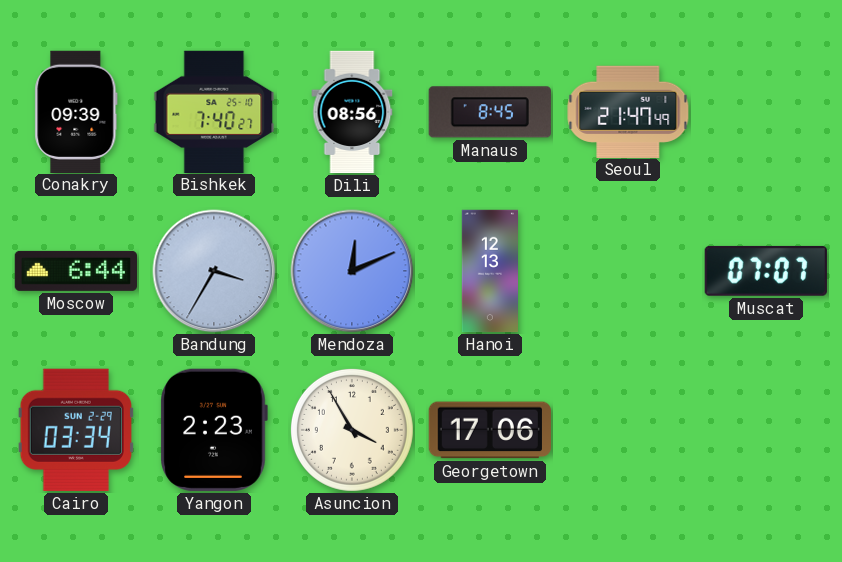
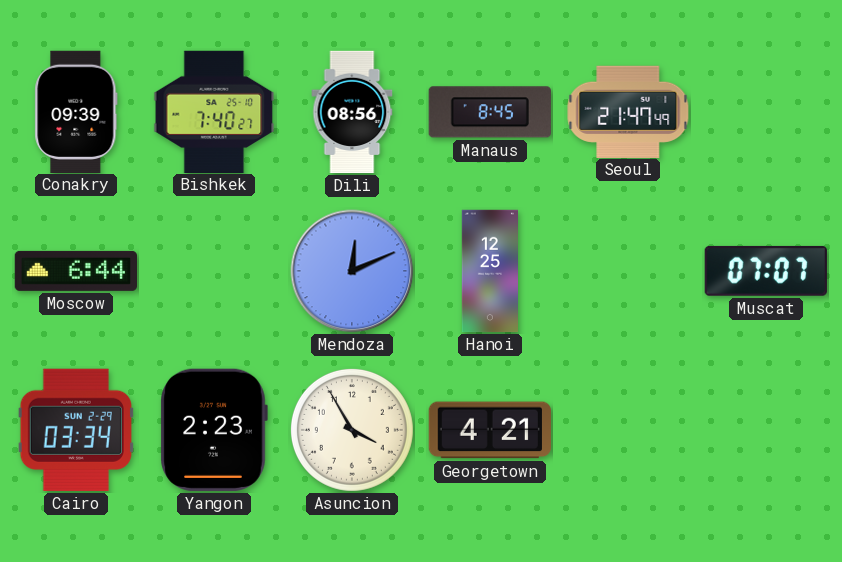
Bandung: 3:35 -> none
Hanoi: 12:13 -> 12:25
Georgetown: 17:06 -> 4:21
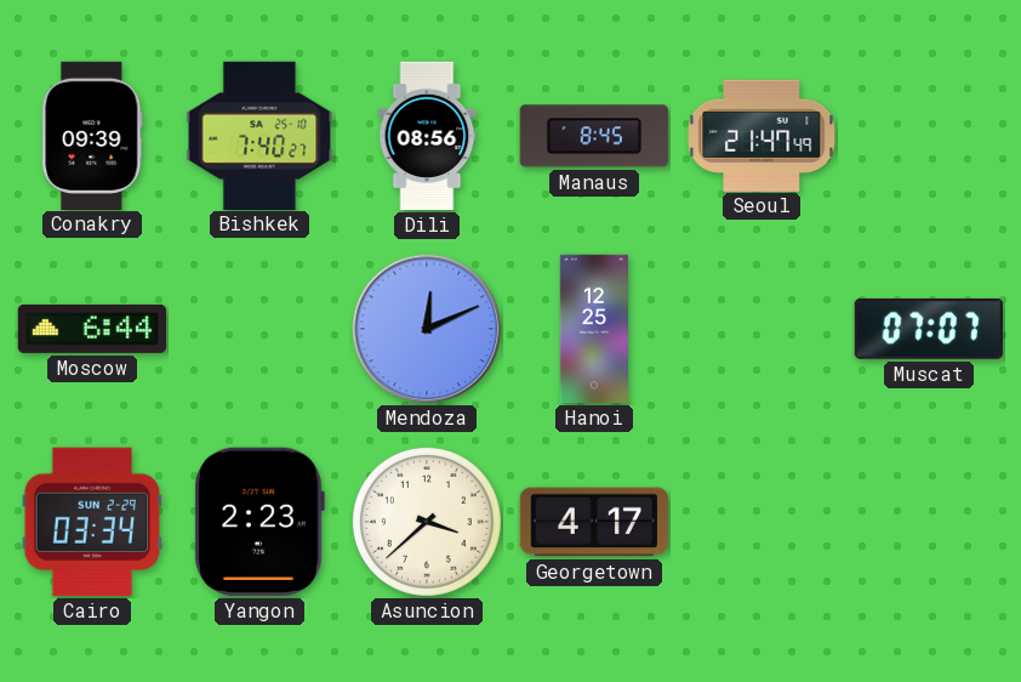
Asuncion: 3:55 -> 3:38
Georgetown: 4:21 -> 4:17
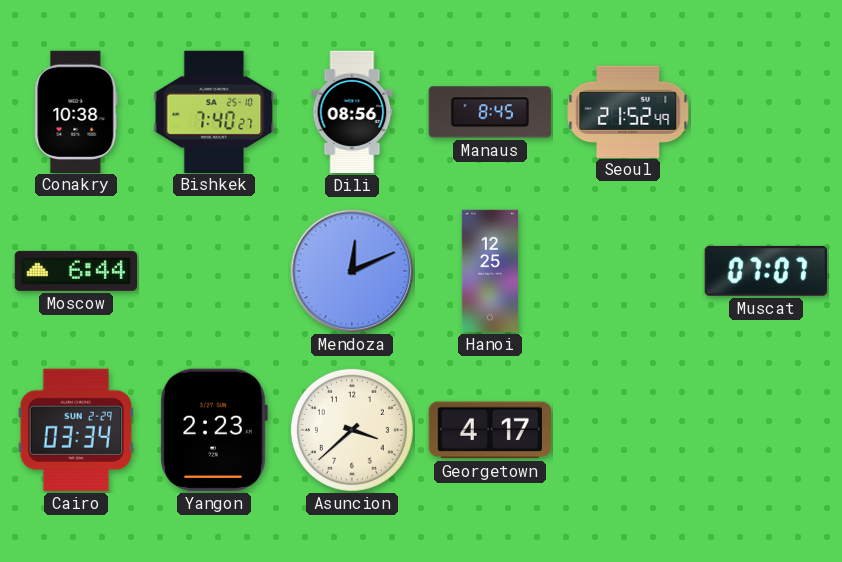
Conakry: 09:39 -> 10:38
Seoul: 21:47 -> 21:52
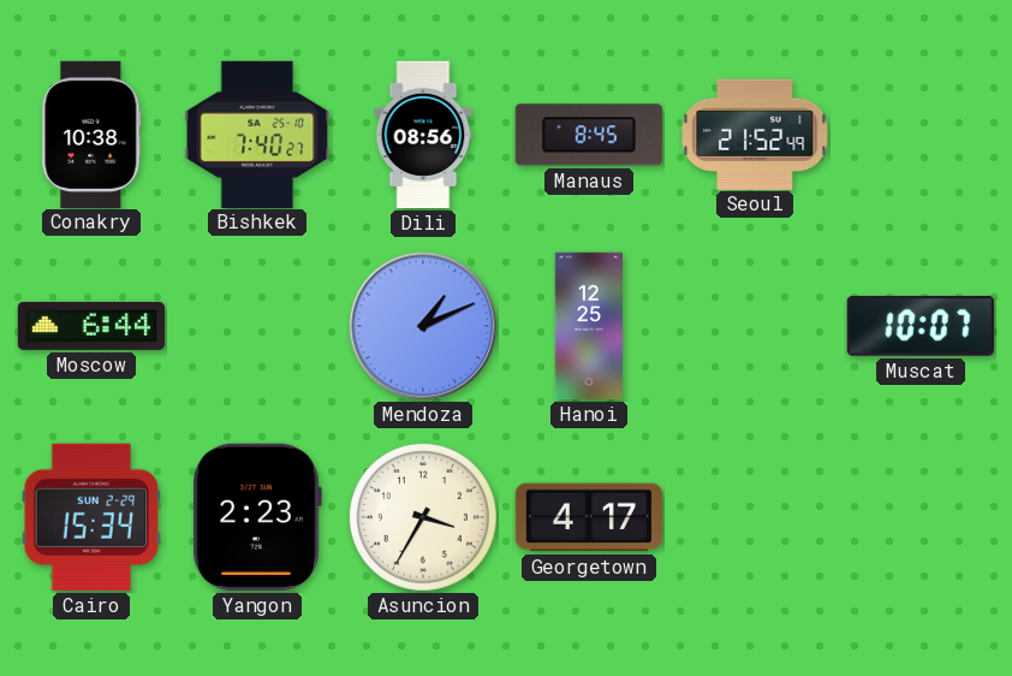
Mendoza: 12:11 -> 1:11
Muscat: 07:07 -> 10:07
Cairo: 03:34 -> 15:34
Asuncion: 3:38 -> 3:35
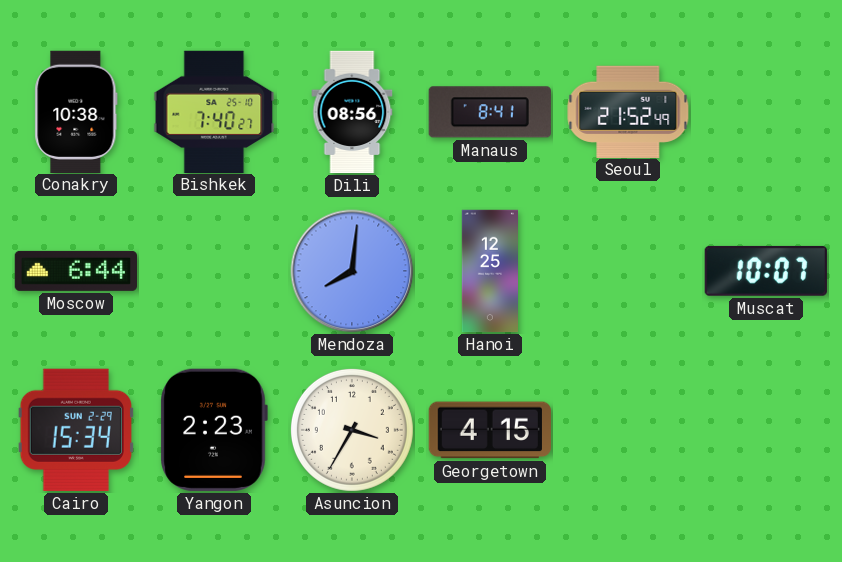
Manaus: 8:45 -> 8:41
Mendoza: 1:11 -> 8:01
Georgetown: 4:17 -> 4:15
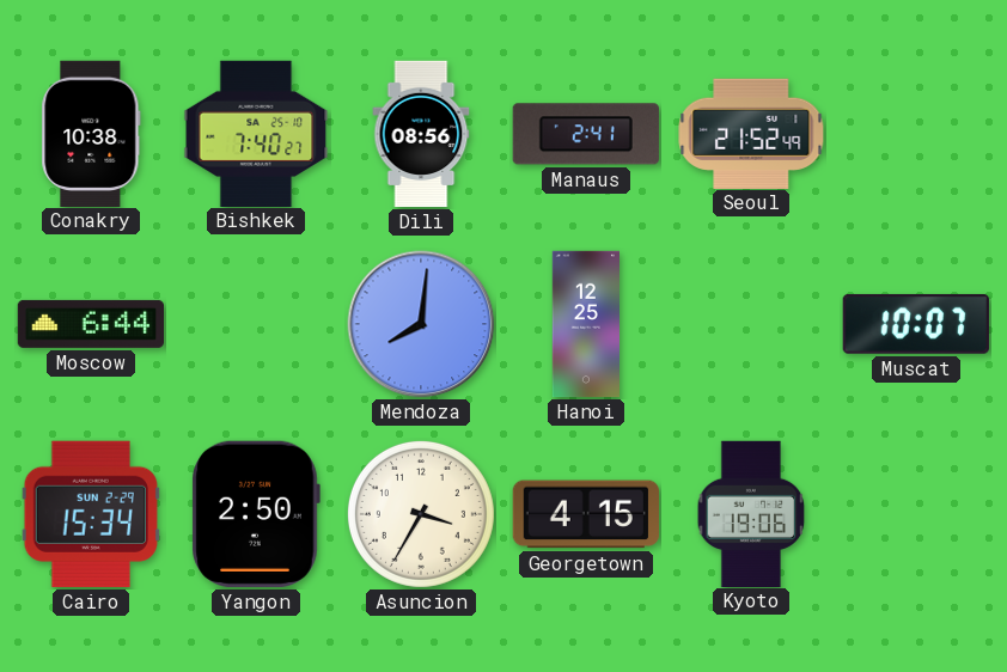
Manaus: 8:41 -> 2:41
Yangon: 2:23 -> 2:50
Kyoto: none -> 19:06
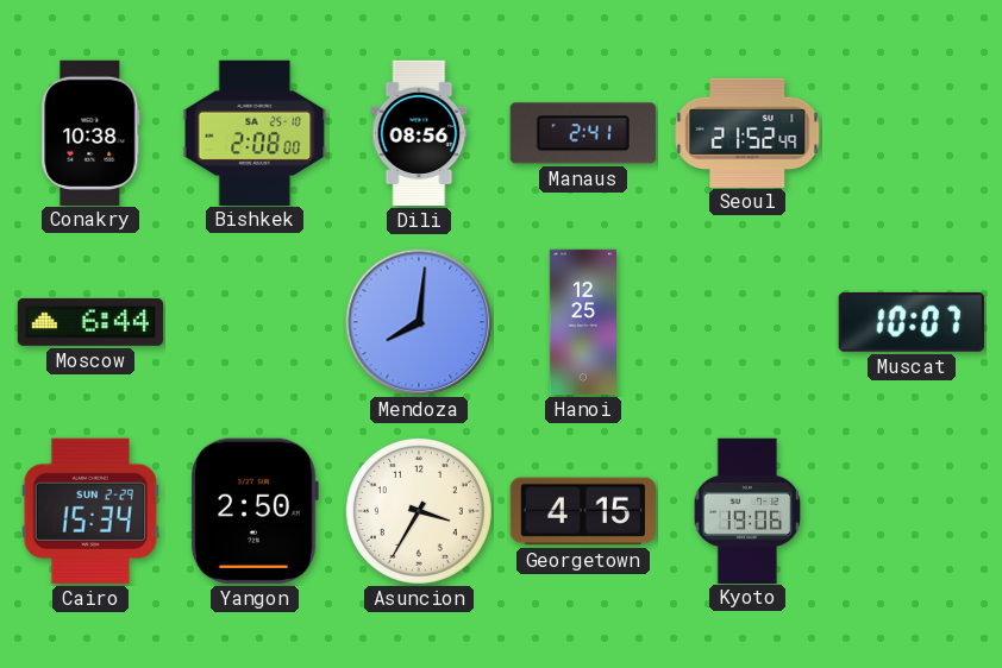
Bishkek: 7:40 -> 2:08
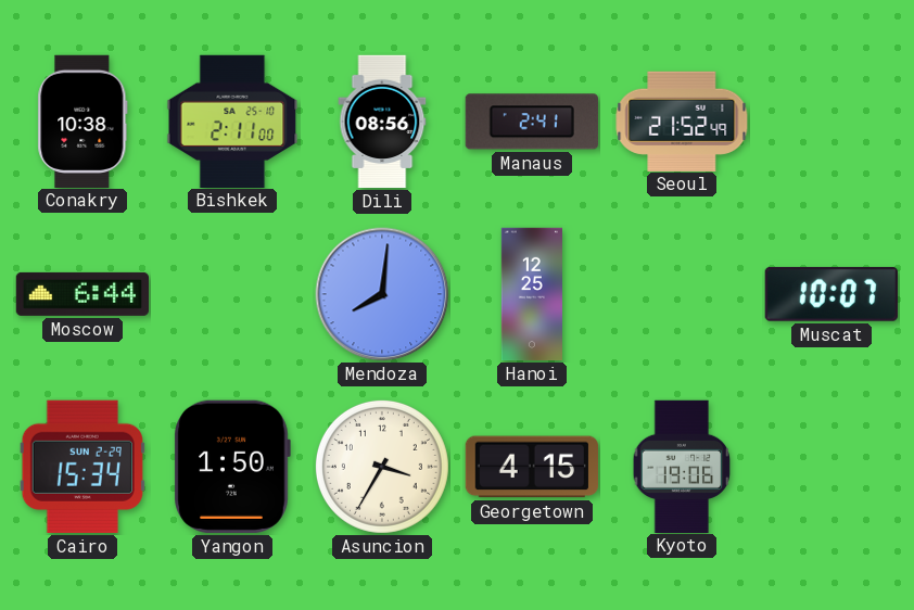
Bishkek: 2:08 -> 2:11
Yangon: 2:50 -> 1:50
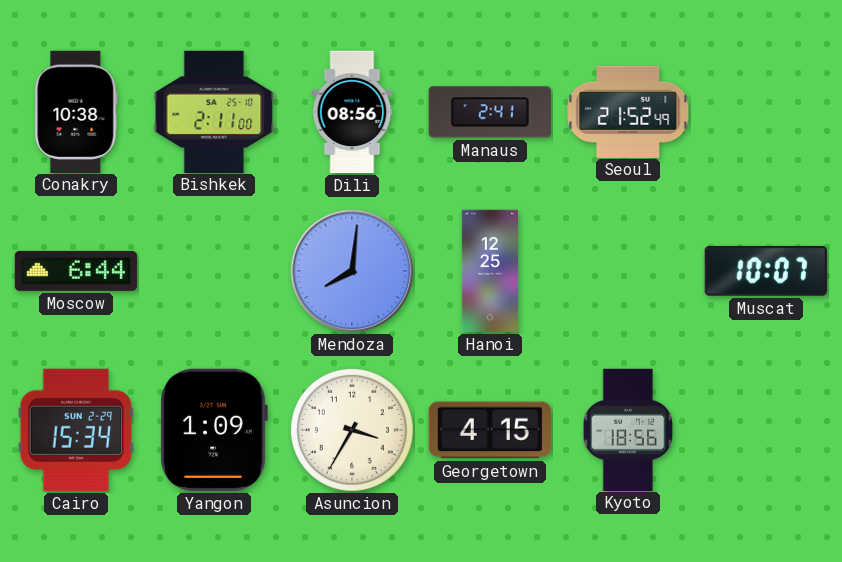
Yangon: 1:50 -> 1:09
Kyoto: 19:06 -> 18:56
